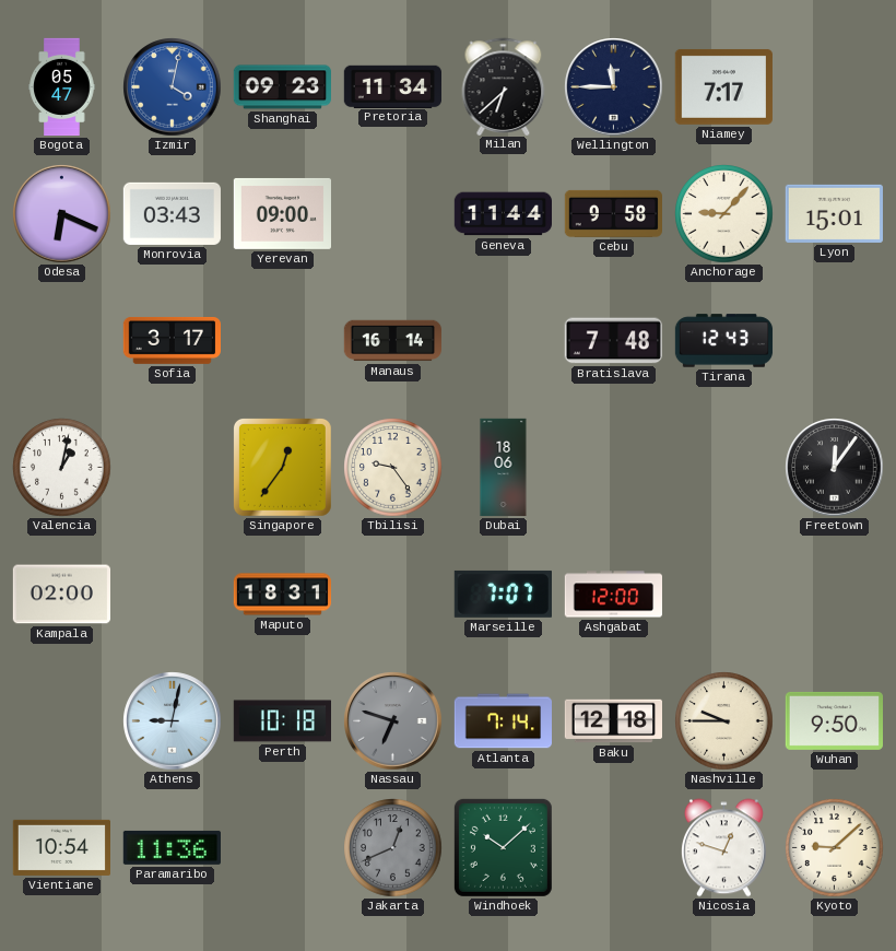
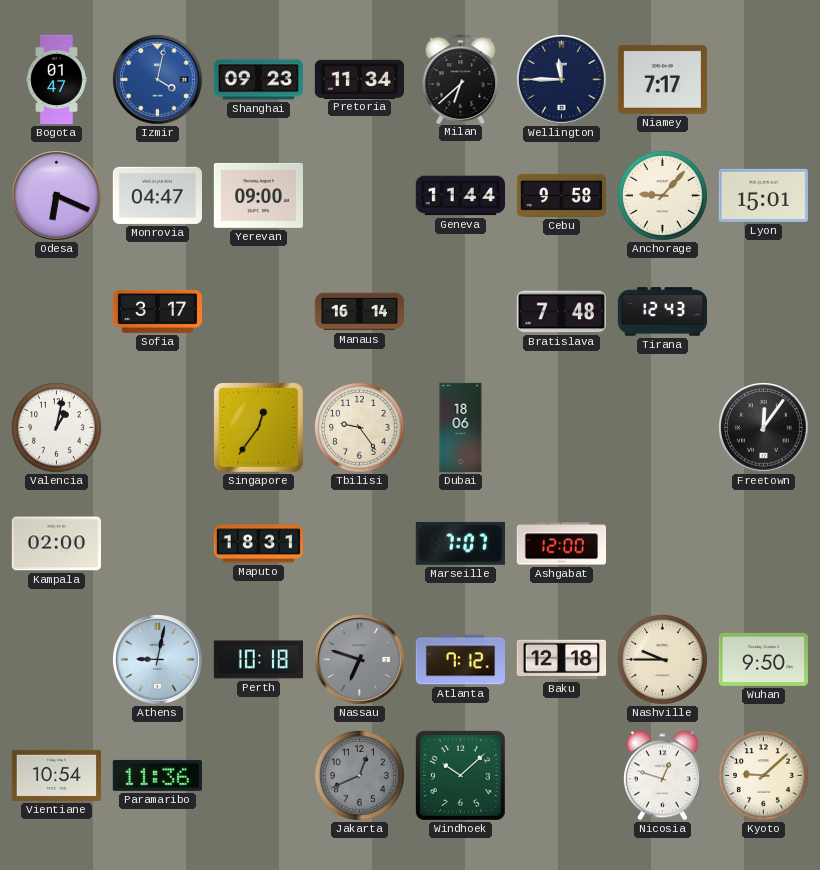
Bogota: 05:47 -> 01:47
Monrovia: 03:43 -> 04:47
Atlanta: 7:14 -> 7:12
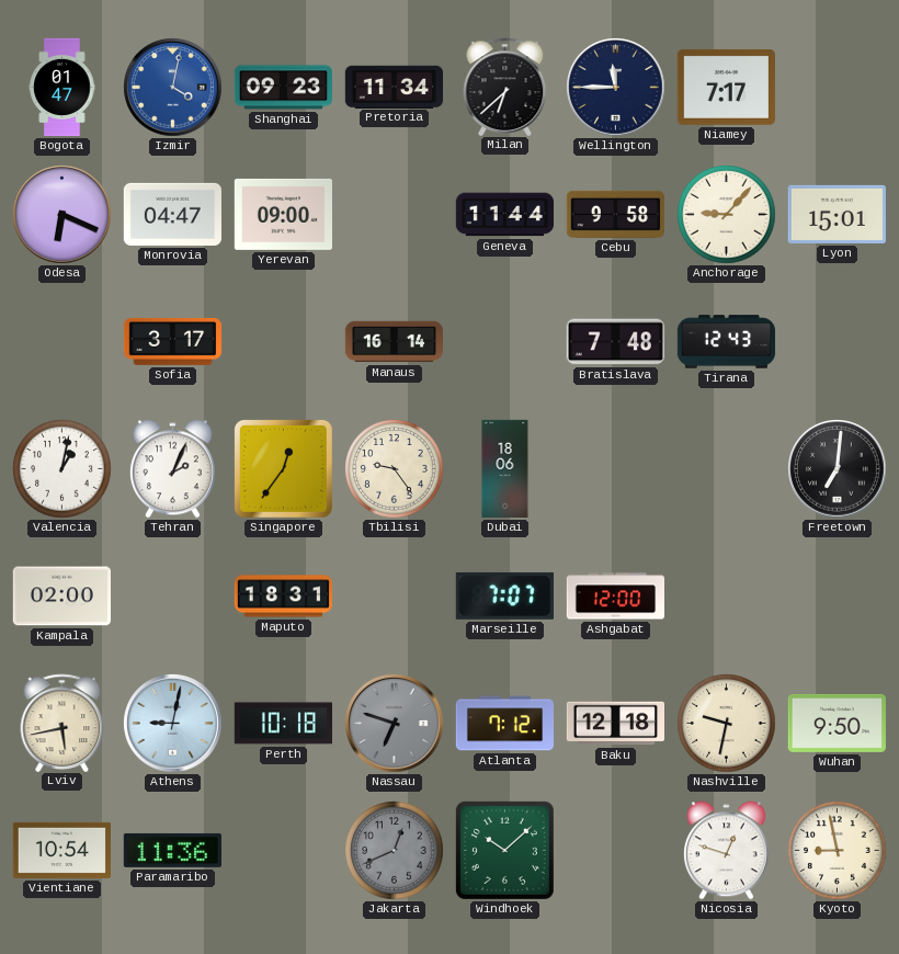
Tehran: none -> 2:04
Freetown: 12:06 -> 7:01
Lviv: none -> 5:43
Nashville: 9:45 -> 9:32
Kyoto: 9:08 -> 8:58
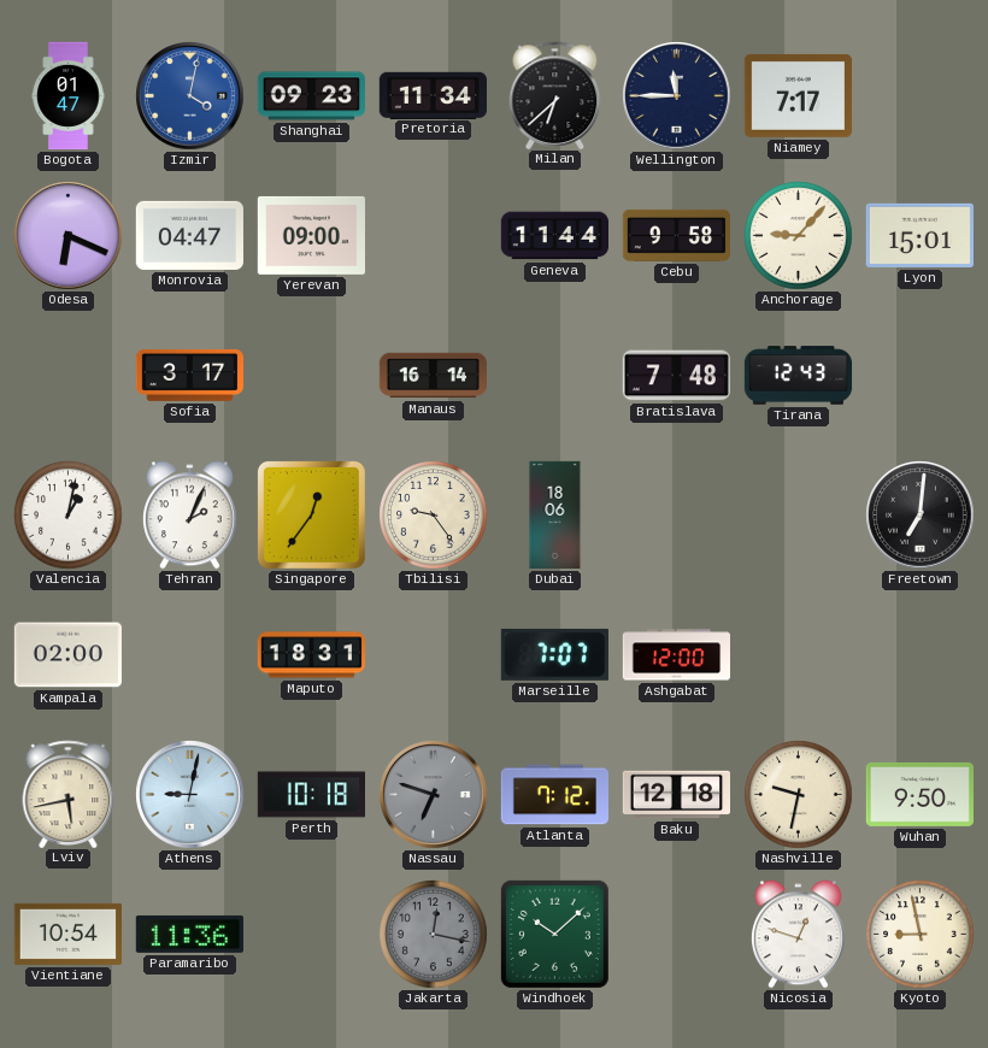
Jakarta: 12:41 -> 12:17
